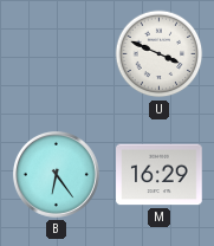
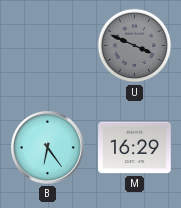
U dial: white -> grey
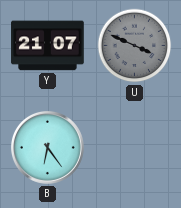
Y: none -> 21:07
M: 16:29 -> none
